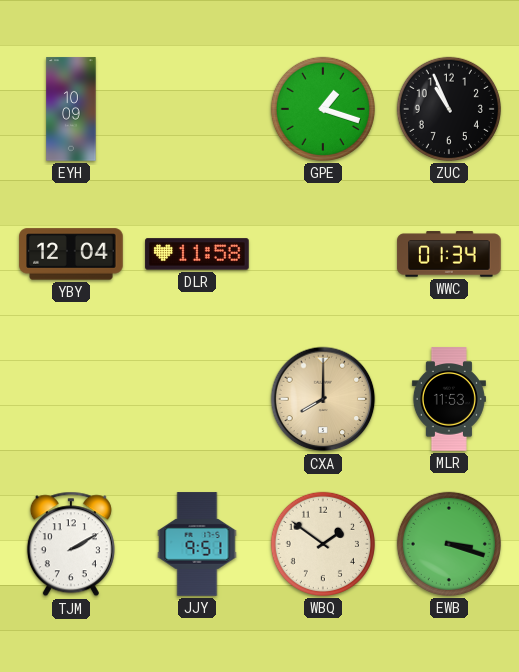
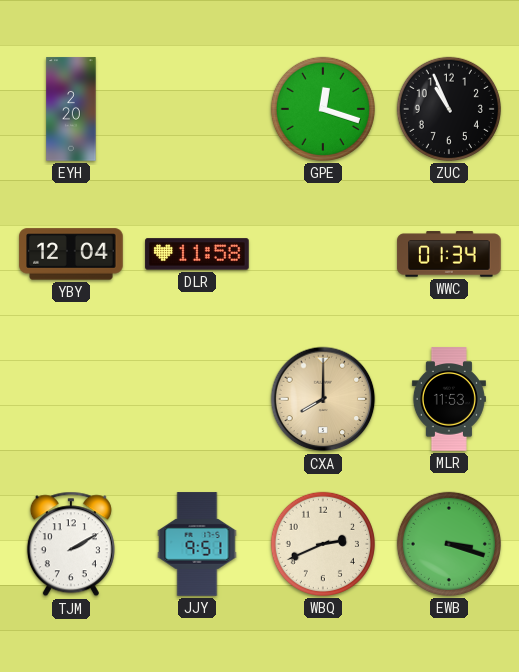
EYH: 10:09 -> 2:20
GPE: 1:18 -> 12:18
WBQ: 1:51 -> 2:41
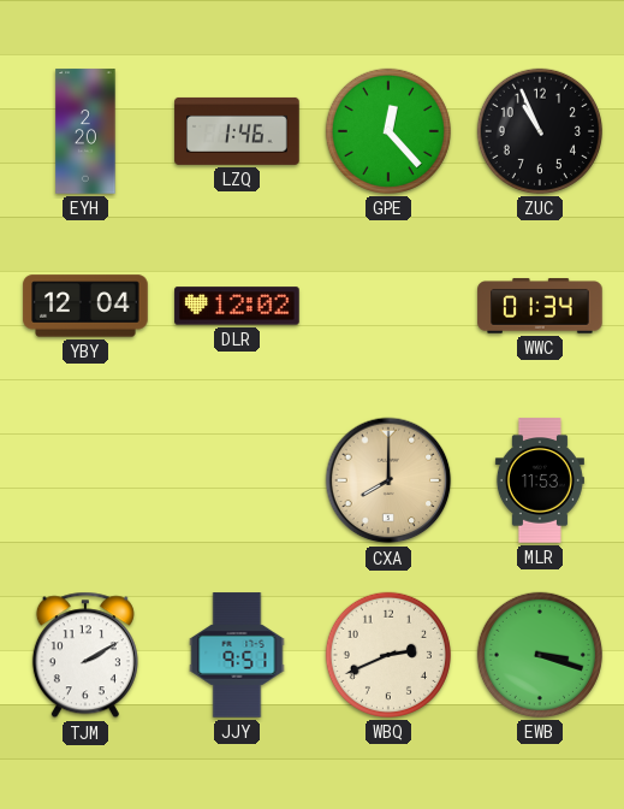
LZQ: none -> 1:46
GPE: 12:18 -> 12:23
DLR: 11:58 -> 12:02
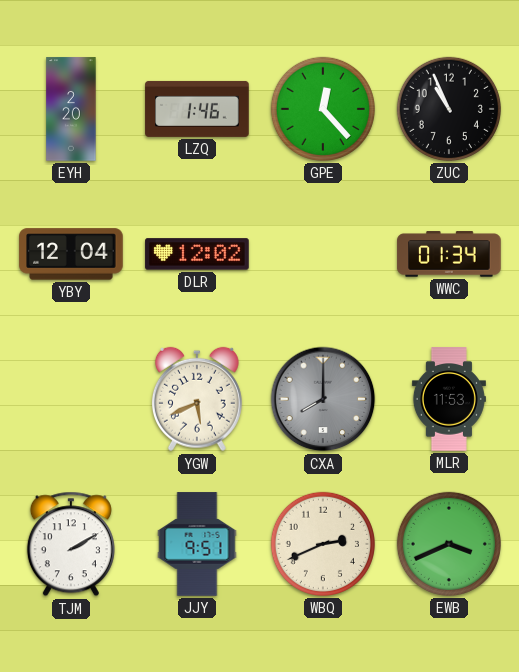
YGW: none -> 5:41
CXA dial: champagne -> grey
EWB: 3:18 -> 3:41
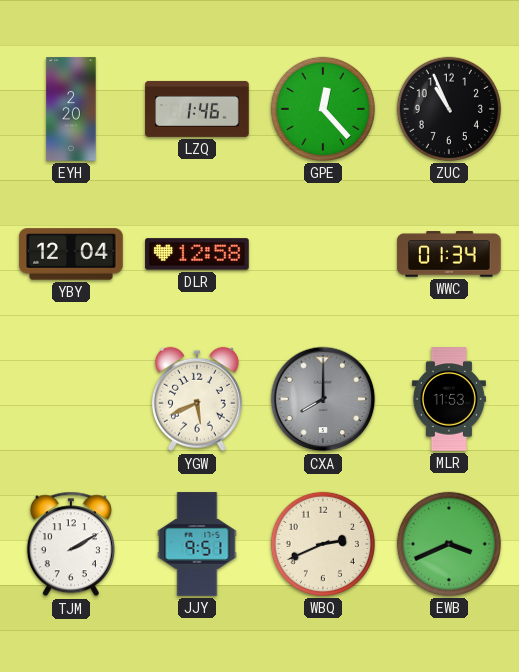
DLR: 12:02 -> 12:58
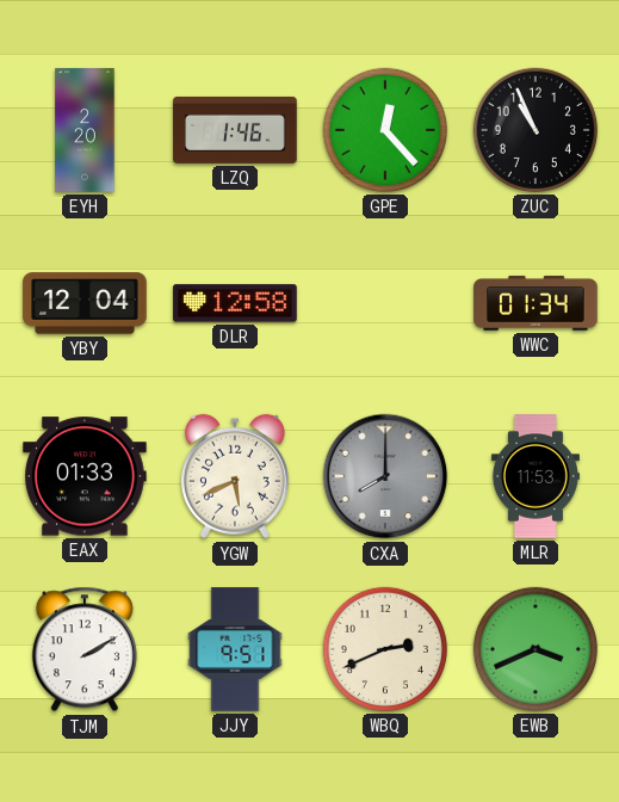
EAX: none -> 01:33
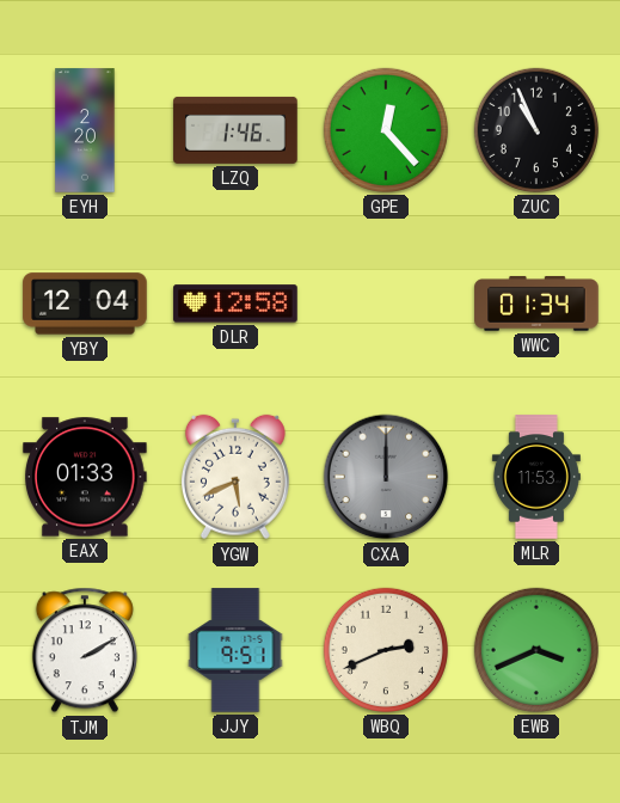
CXA: 8:00 -> 12:00
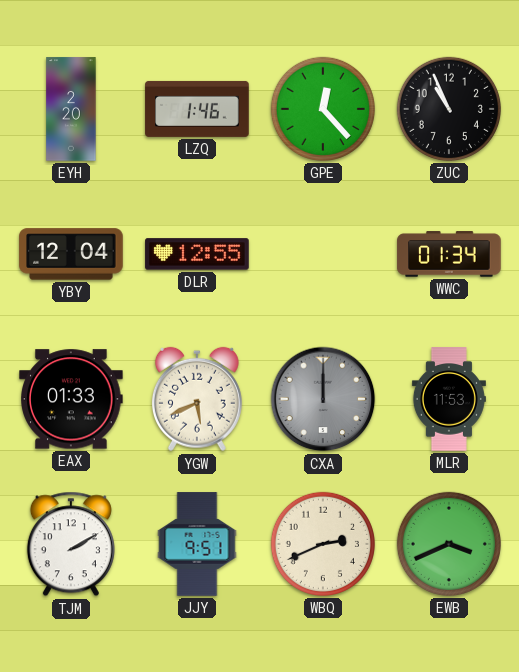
DLR: 12:58 -> 12:55
